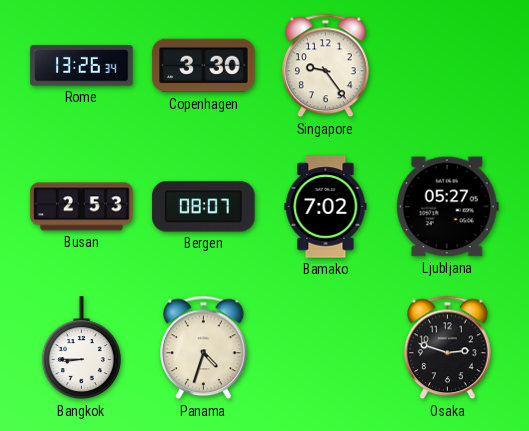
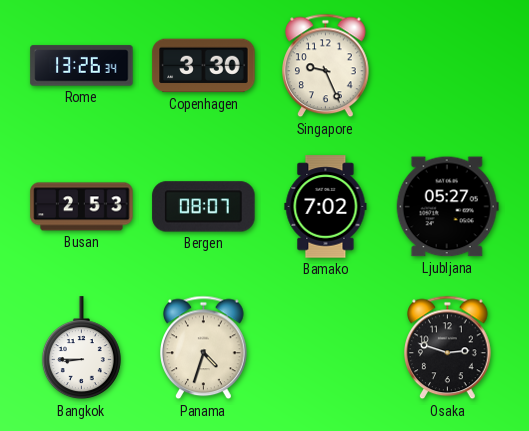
Singapore: 9:24 -> 9:26
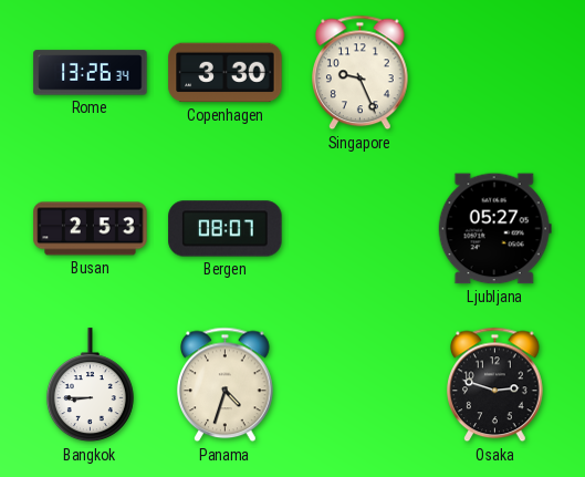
Bamako: 7:02 -> none
